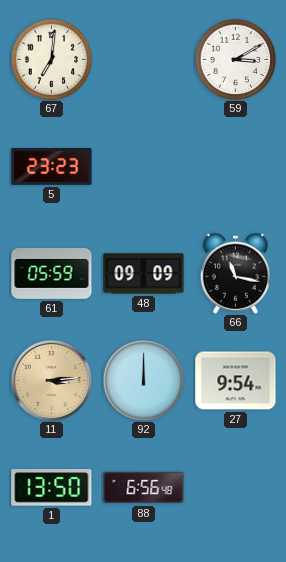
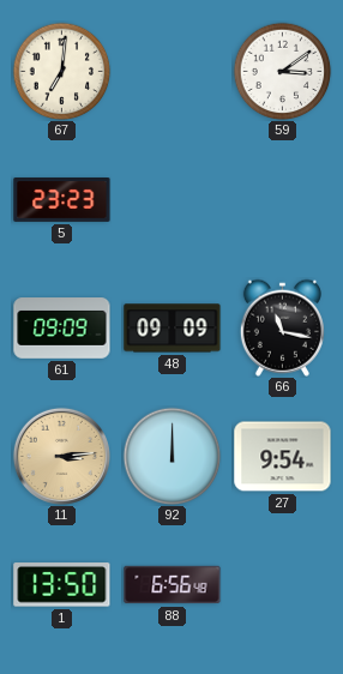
59: 3:10 -> 3:09
61: 05:59 -> 09:09
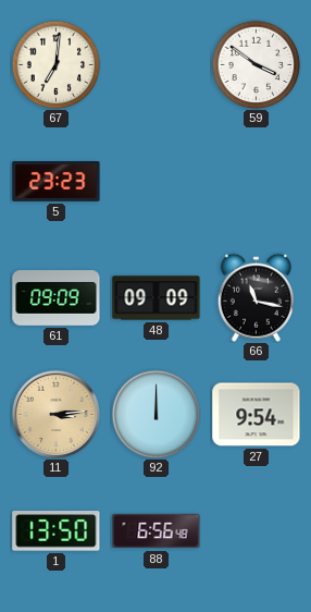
59: 3:09 -> 3:51
